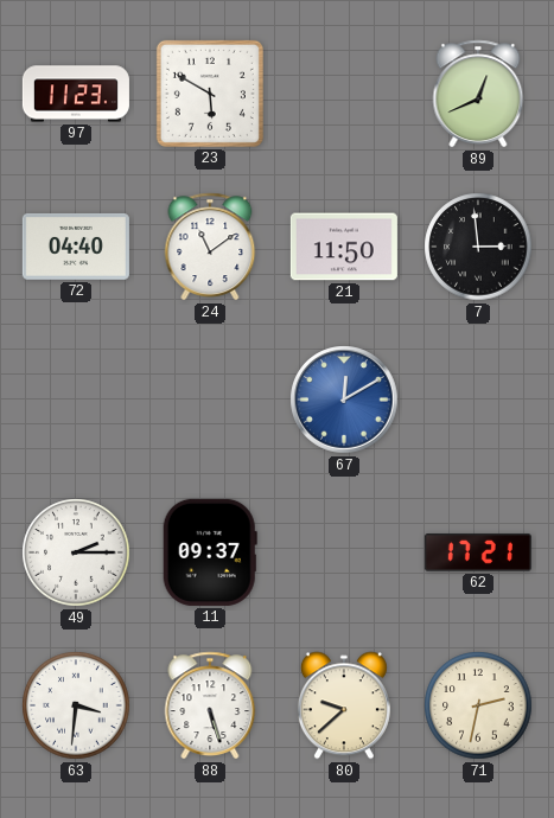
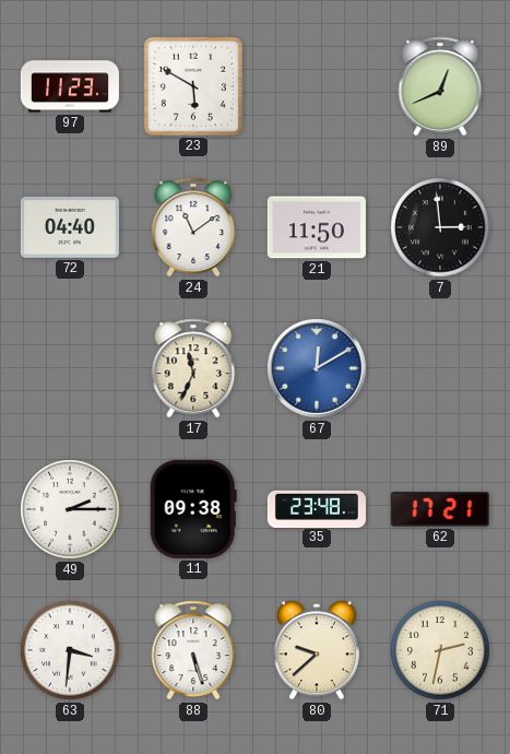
17: none -> 11:34
11: 09:37 -> 09:38
35: none -> 23:48
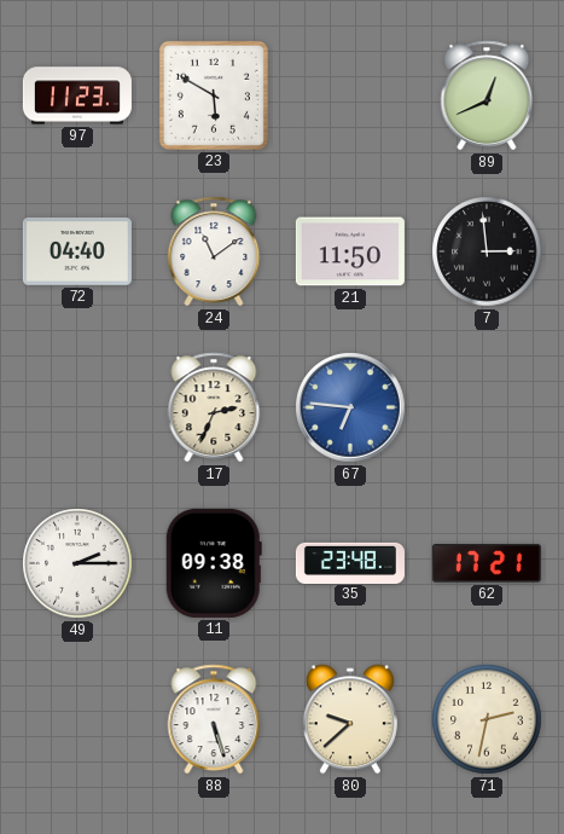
17: 11:34 -> 2:34
67: 12:10 -> 6:46
63: 3:31 -> none
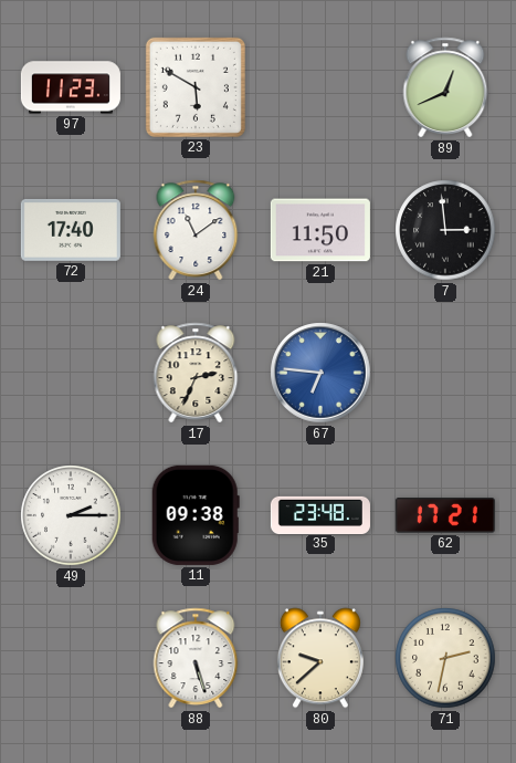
72: 04:40 -> 17:40
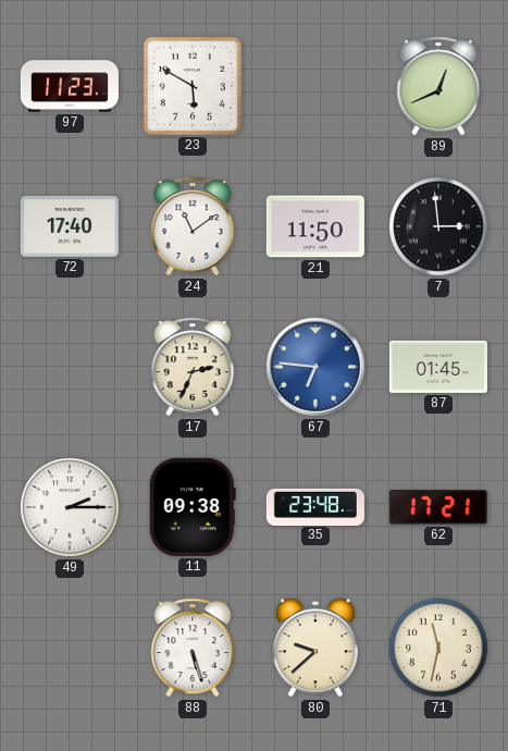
87: none -> 01:45
71: 2:32 -> 11:32
